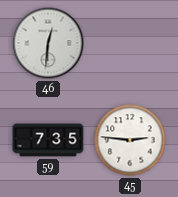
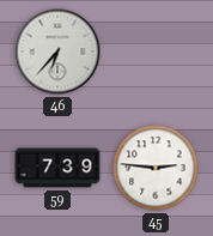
46: 12:31 -> 6:37
59: 7:35 -> 7:39
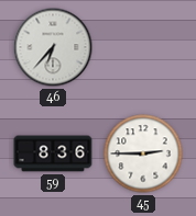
59: 7:39 -> 8:36
45: 2:46 -> 2:45
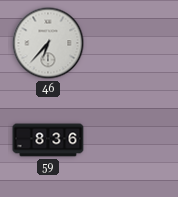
45: 2:45 -> none
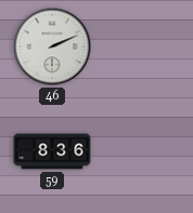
46: 6:37 -> 2:11
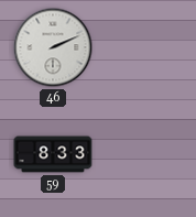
59: 8:36 -> 8:33
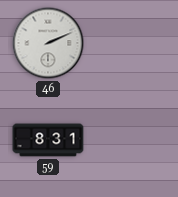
59: 8:33 -> 8:31
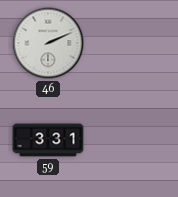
59: 8:31 -> 3:31
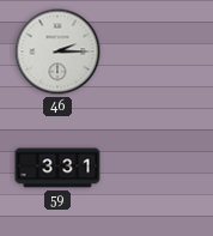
46: 2:11 -> 2:15
